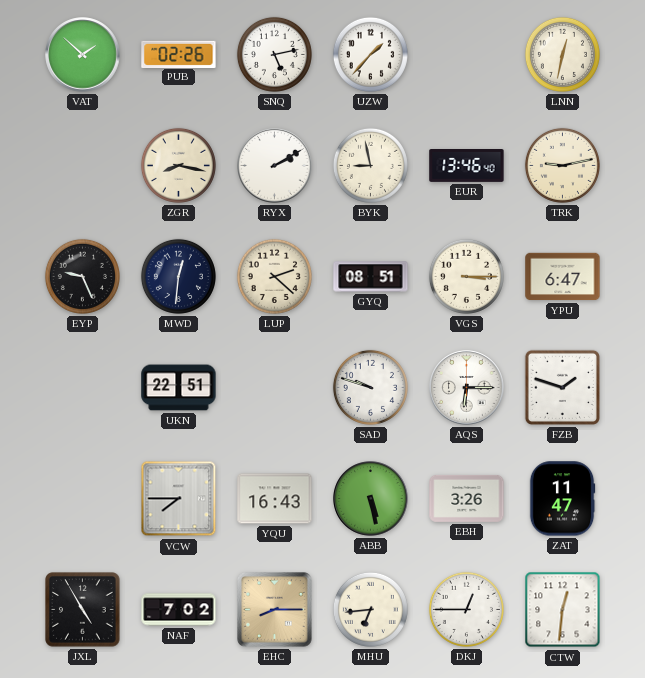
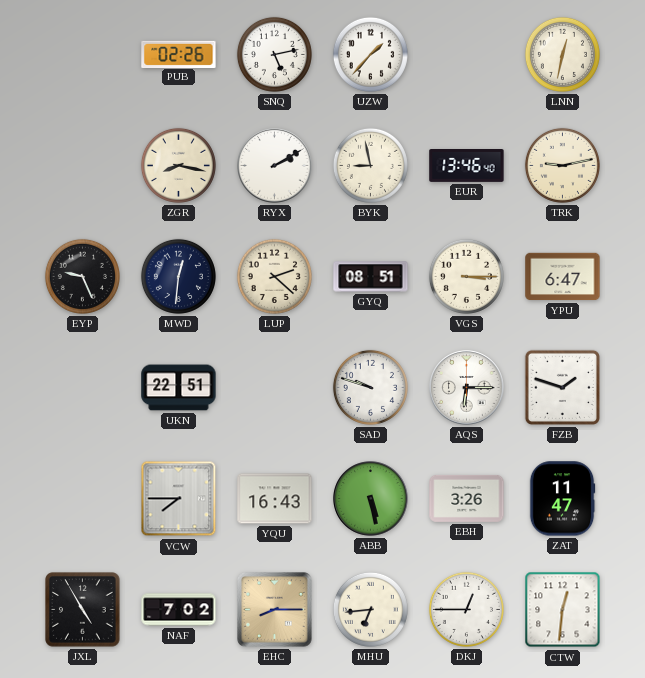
VAT: 1:52 -> none
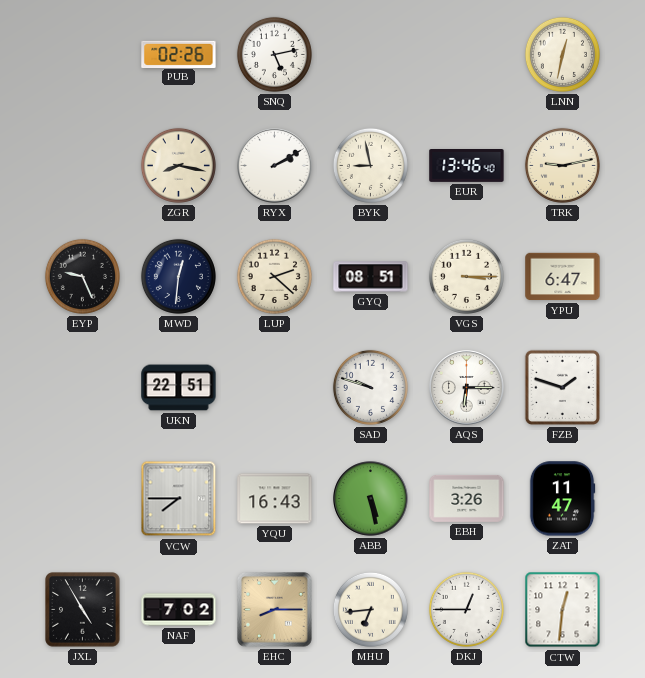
UZW: 1:37 -> none
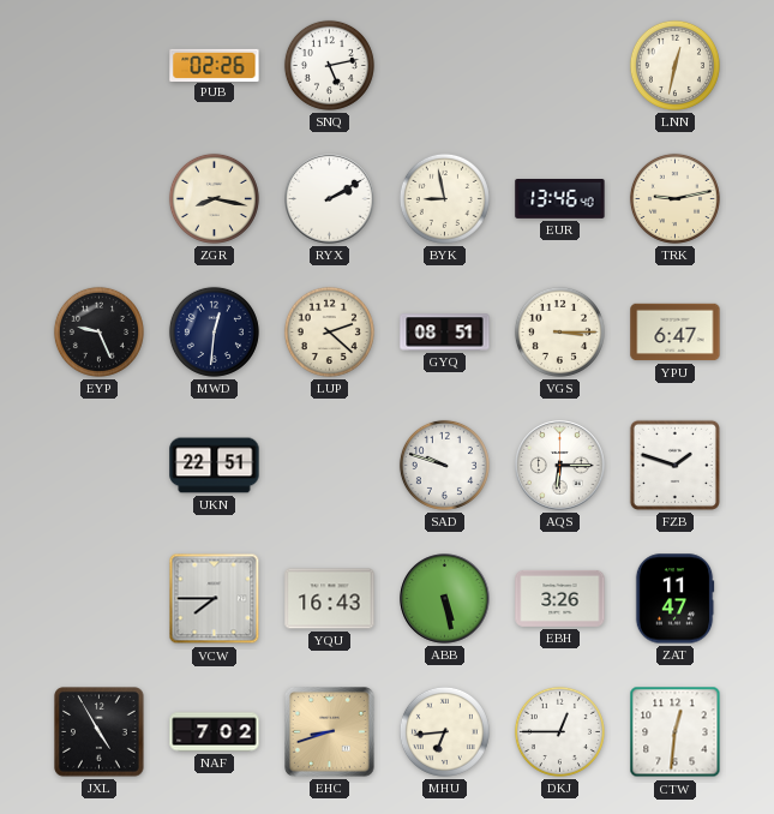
EHC: 8:15 -> 8:42
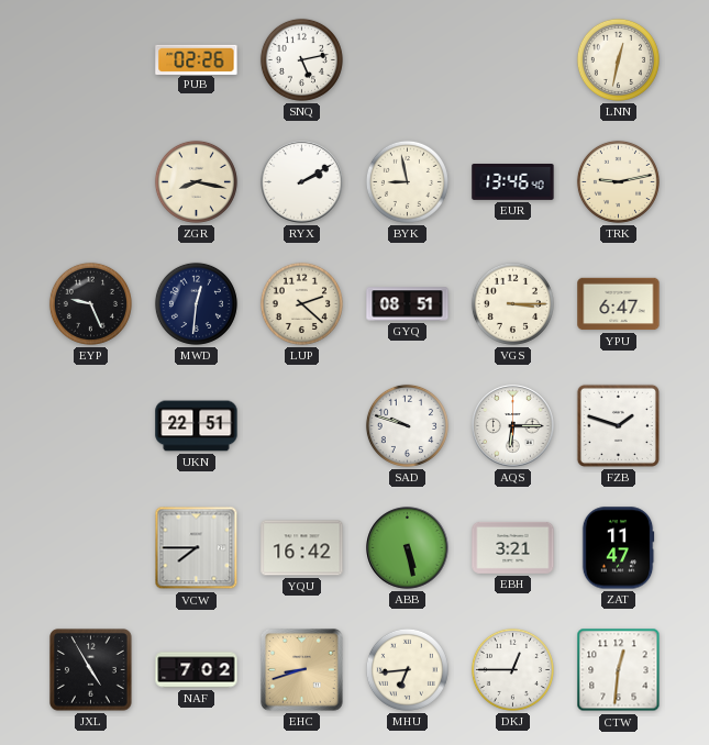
YQU: 16:43 -> 16:42
EBH: 3:26 -> 3:21
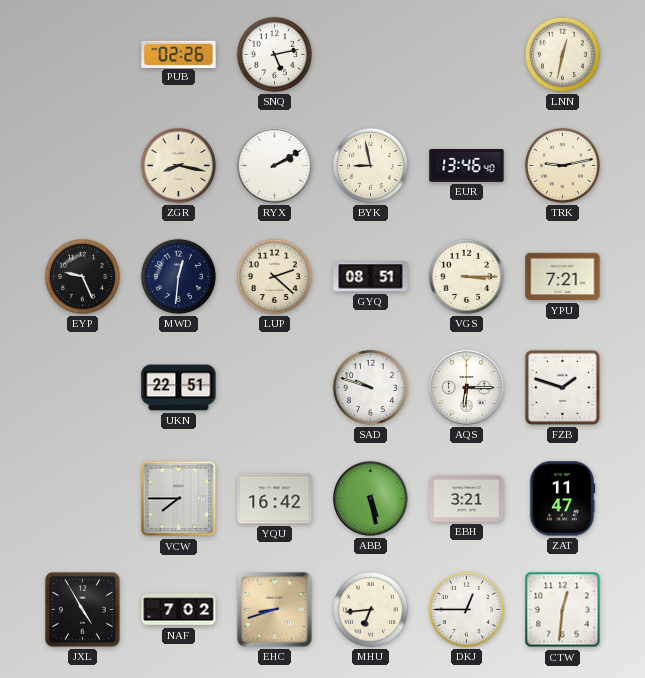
YPU: 6:47 -> 7:21
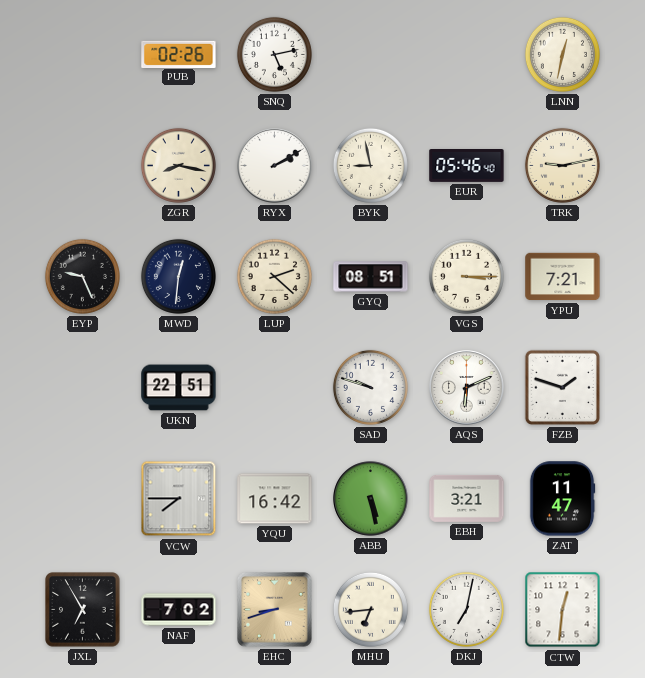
EUR: 13:46 -> 05:46
AQS: 6:15 -> 6:11
JXL: 4:55 -> 6:55
DKJ: 12:45 -> 7:02
